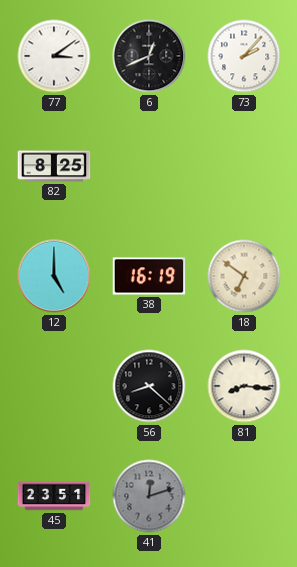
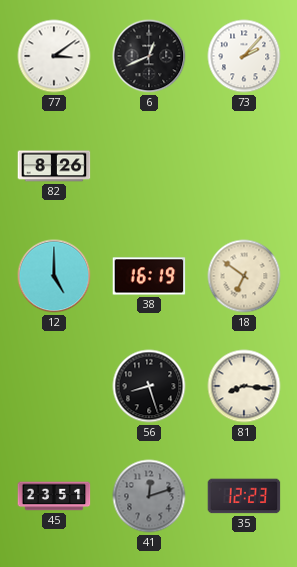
82: 8:25 -> 8:26
56: 8:22 -> 8:27
35: none -> 12:23
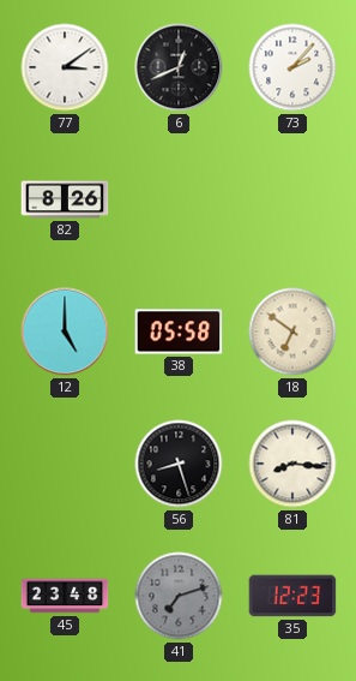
38: 16:19 -> 05:58
45: 23:51 -> 23:48
41: 12:12 -> 7:12
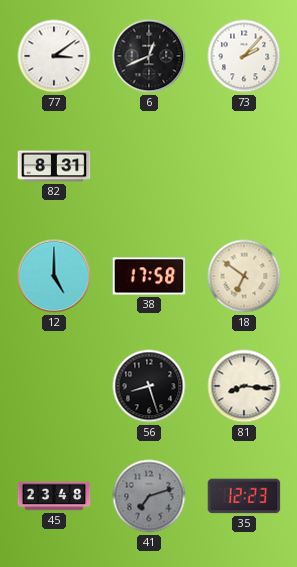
82: 8:26 -> 8:31
38: 05:58 -> 17:58
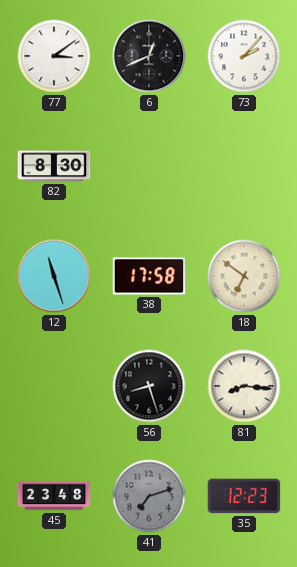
82: 8:31 -> 8:30
12: 5:00 -> 11:27
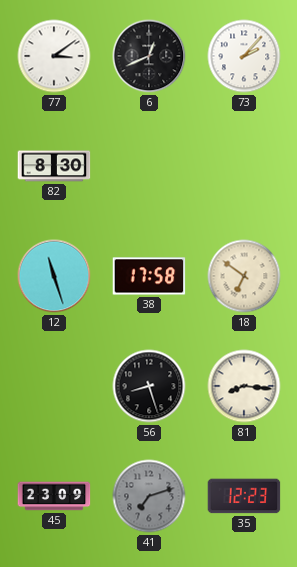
45: 23:48 -> 23:09
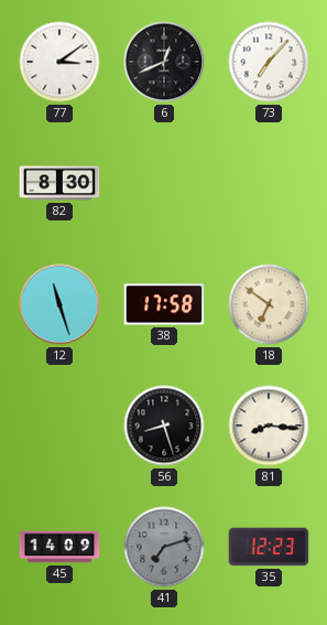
73: 2:07 -> 7:07
45: 23:09 -> 14:09
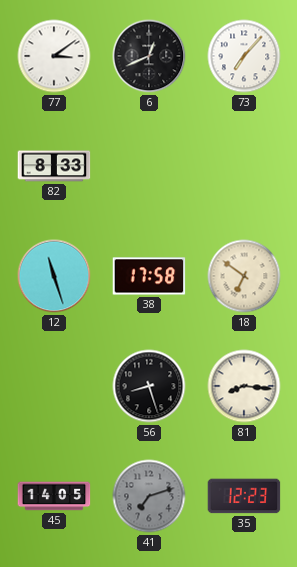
82: 8:30 -> 8:33
45: 14:09 -> 14:05
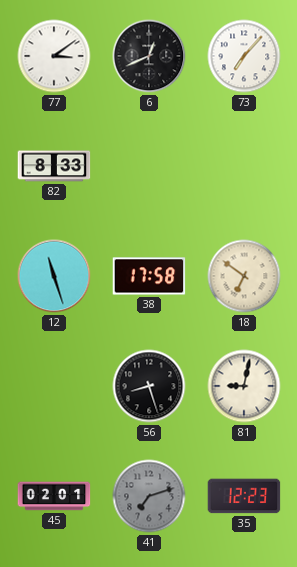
81: 8:16 -> 9:02
45: 14:05 -> 02:01
